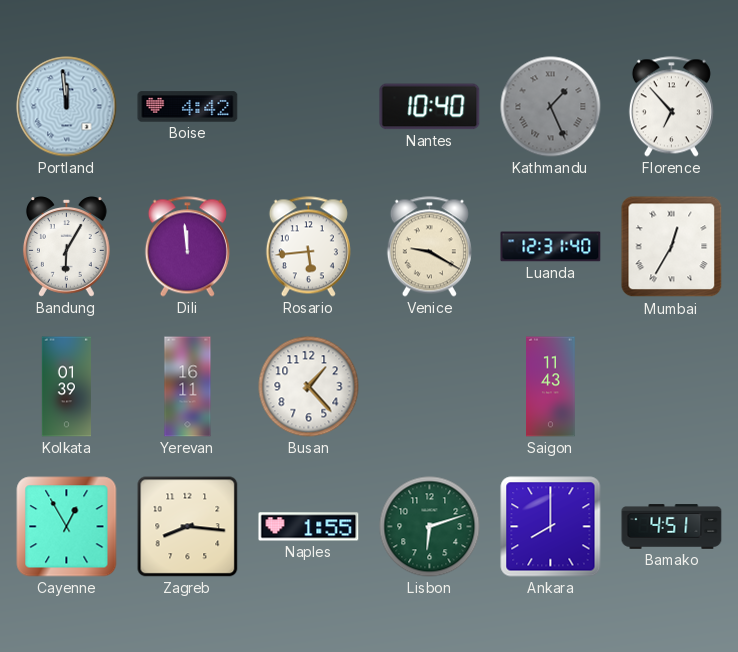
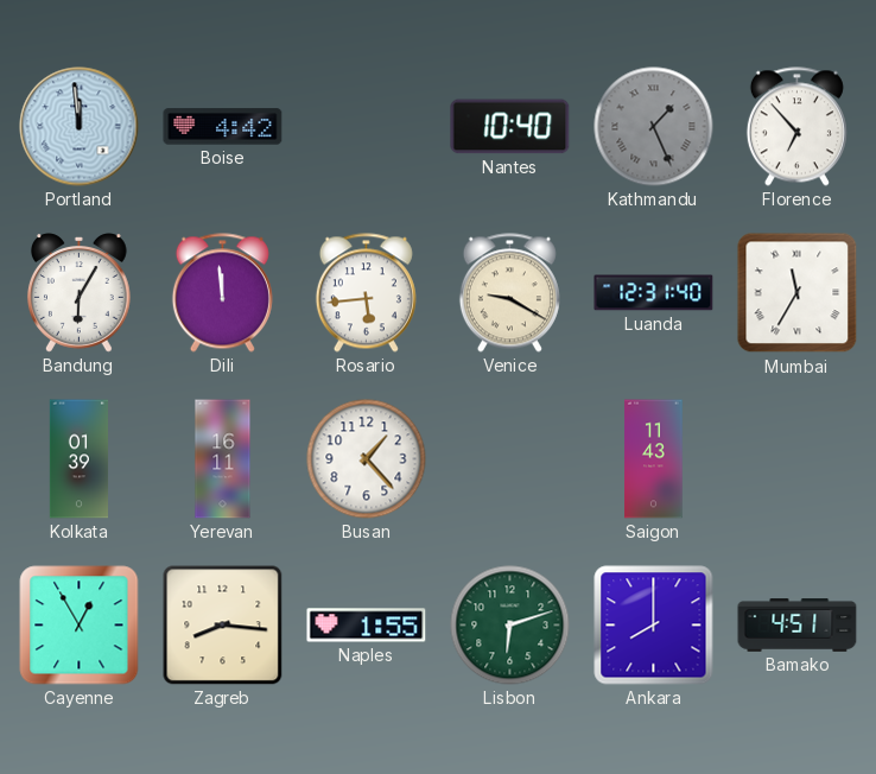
Mumbai: 12:35 -> 11:35
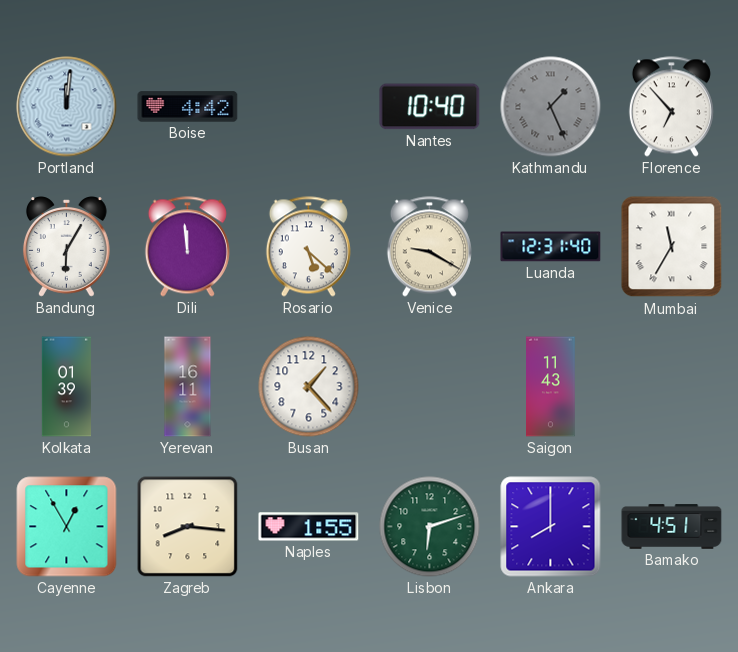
Portland: 11:59 -> 12:01
Rosario: 5:44 -> 5:22
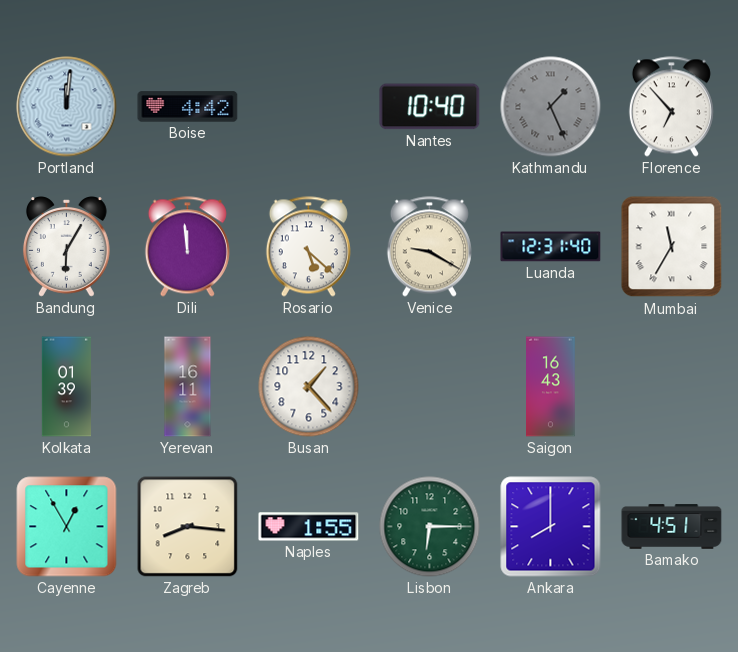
Saigon: 11:43 -> 16:43
Lisbon: 6:12 -> 6:15
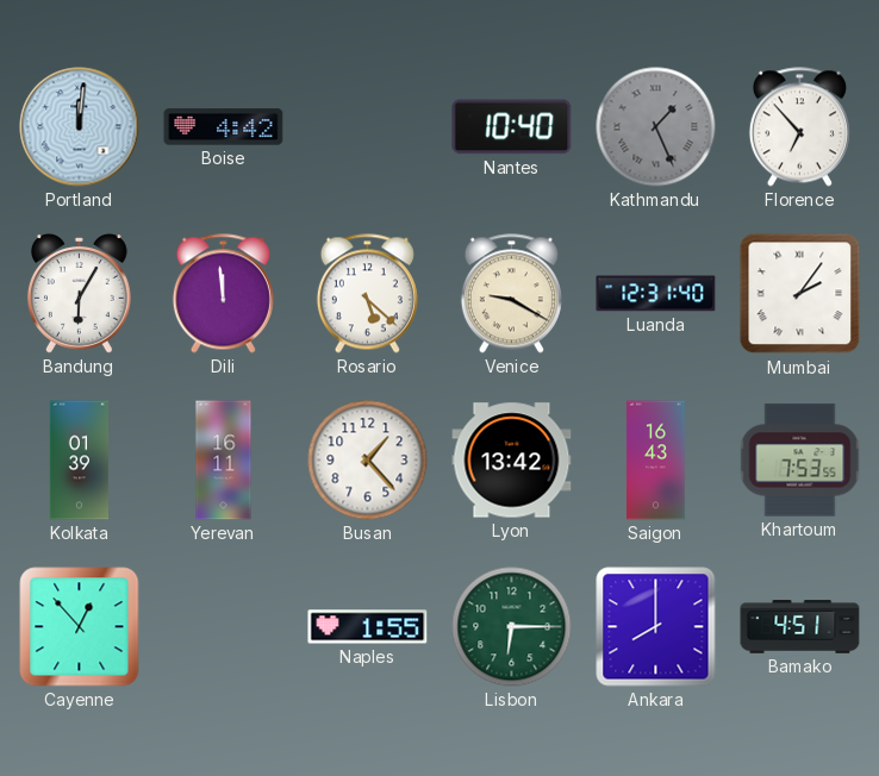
Mumbai: 11:35 -> 2:06
Lyon: none -> 13:42
Khartoum: none -> 7:53
Cayenne: 12:55 -> 12:53
Zagreb: 8:16 -> none
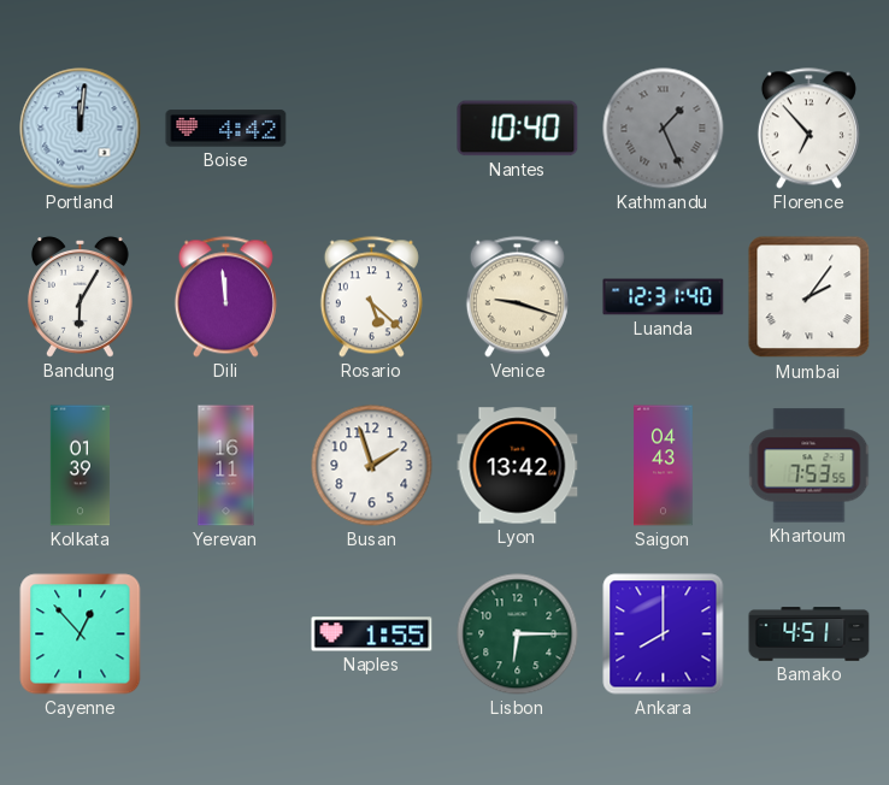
Venice: 9:20 -> 9:18
Busan: 1:23 -> 1:57
Saigon: 16:43 -> 04:43
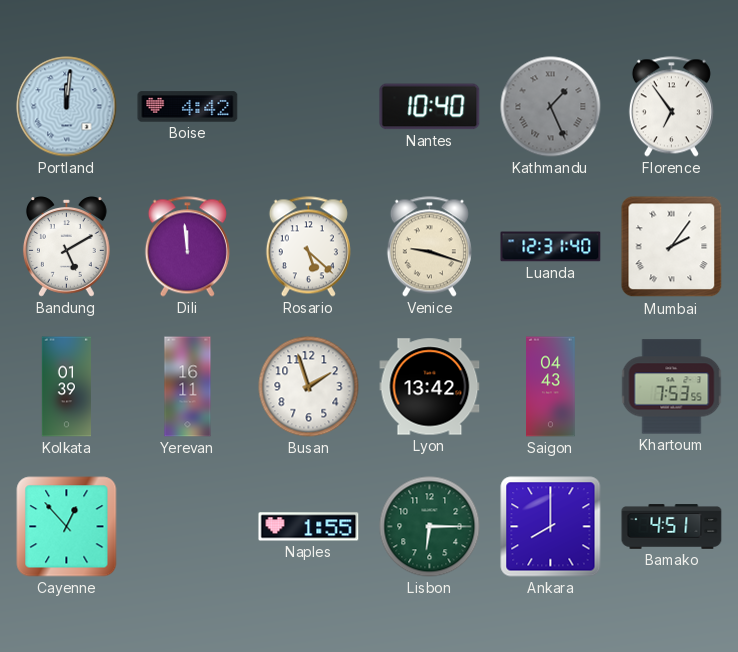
Florence: 6:53 -> 6:54
Bandung: 6:05 -> 5:10
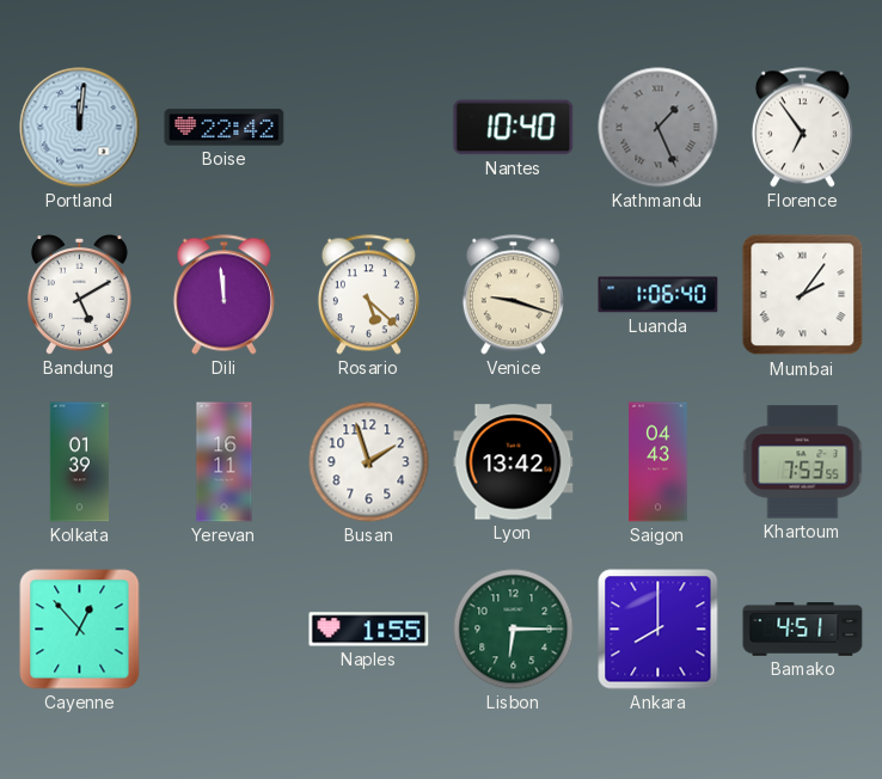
Boise: 4:42 -> 22:42
Luanda: 12:31 -> 1:06
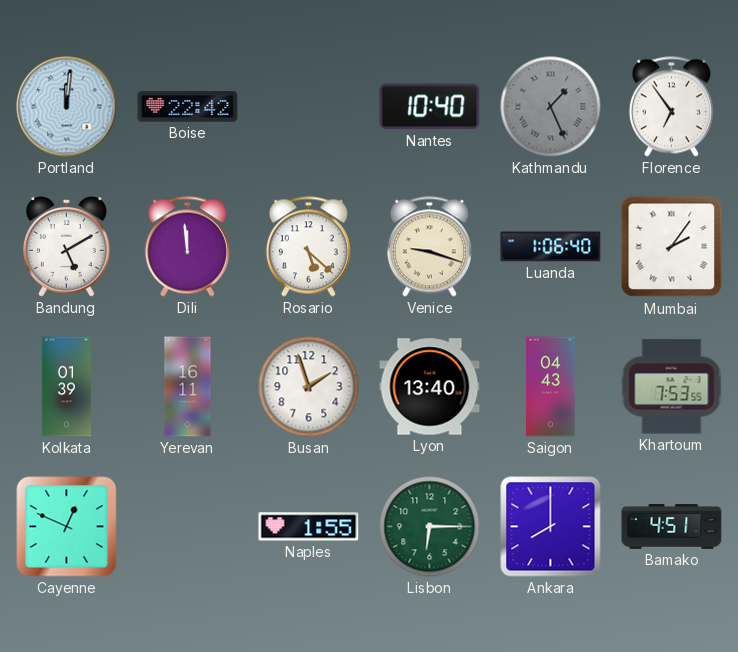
Lyon: 13:42 -> 13:40
Cayenne: 12:53 -> 12:49
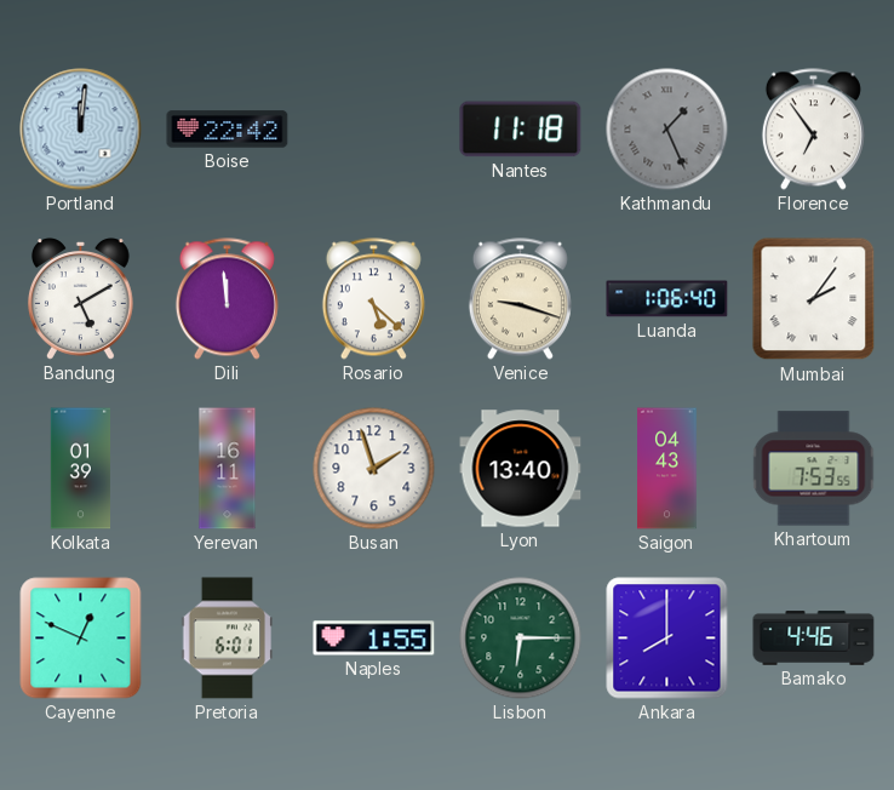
Nantes: 10:40 -> 11:18
Pretoria: none -> 6:01
Bamako: 4:51 -> 4:46
